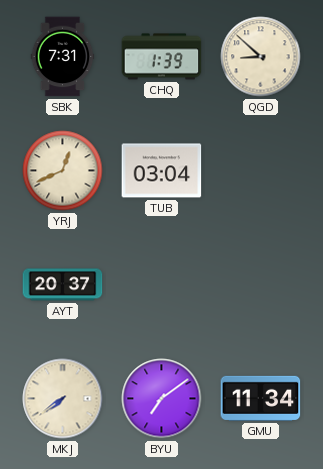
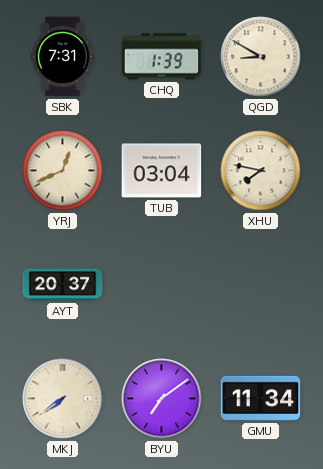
QGD: 8:52 -> 8:50
XHU: none -> 7:47
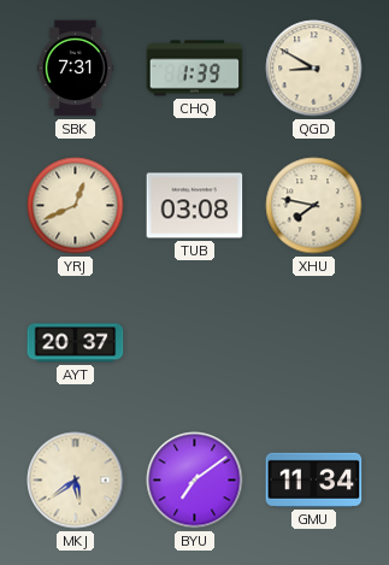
TUB: 03:04 -> 03:08
MKJ: 7:39 -> 5:39
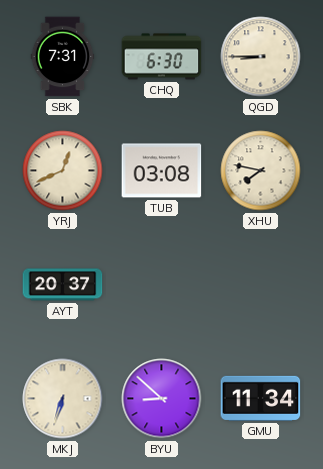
CHQ: 1:39 -> 6:30
QGD: 8:50 -> 8:45
MKJ: 5:39 -> 6:33
BYU: 7:09 -> 8:52
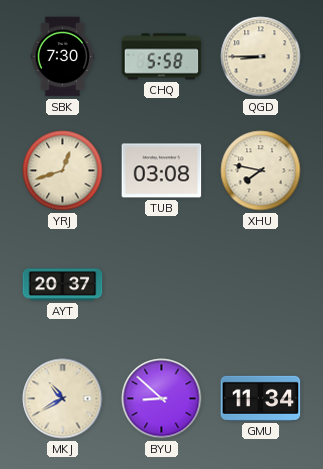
SBK: 7:31 -> 7:30
CHQ: 6:30 -> 5:58
YRJ: 12:41 -> 12:42
MKJ: 6:33 -> 10:40
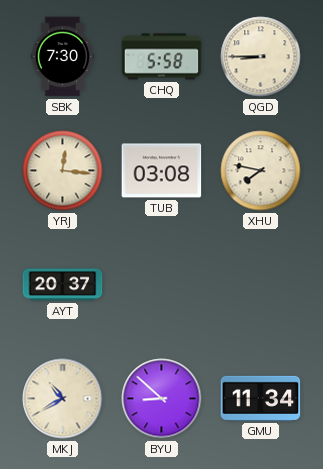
YRJ: 12:42 -> 12:16
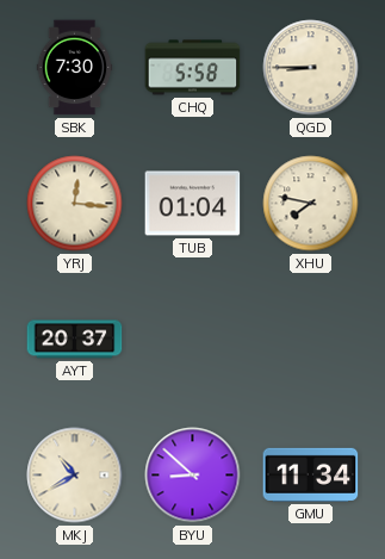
TUB: 03:08 -> 01:04
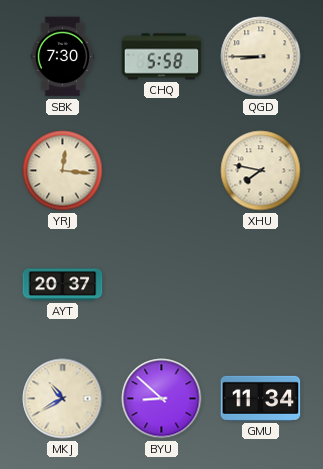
TUB: 01:04 -> none
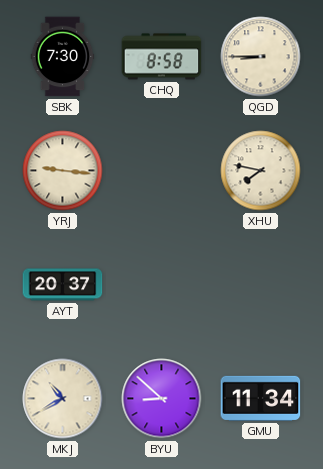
CHQ: 5:58 -> 8:58
YRJ: 12:16 -> 9:16
